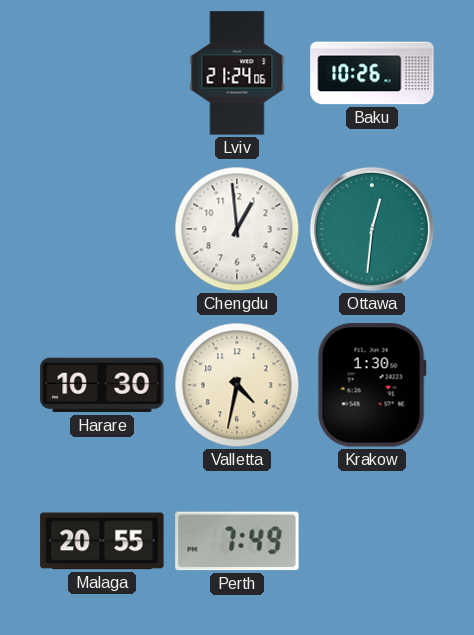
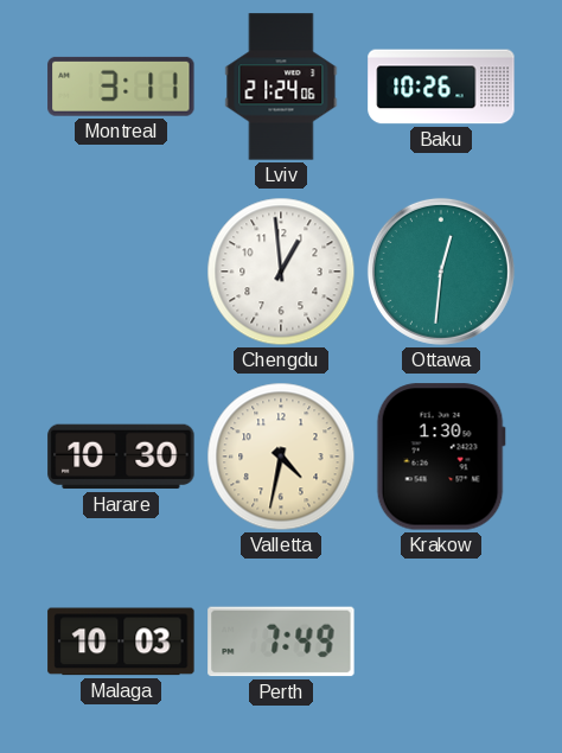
Montreal: none -> 3:11
Malaga: 20:55 -> 10:03
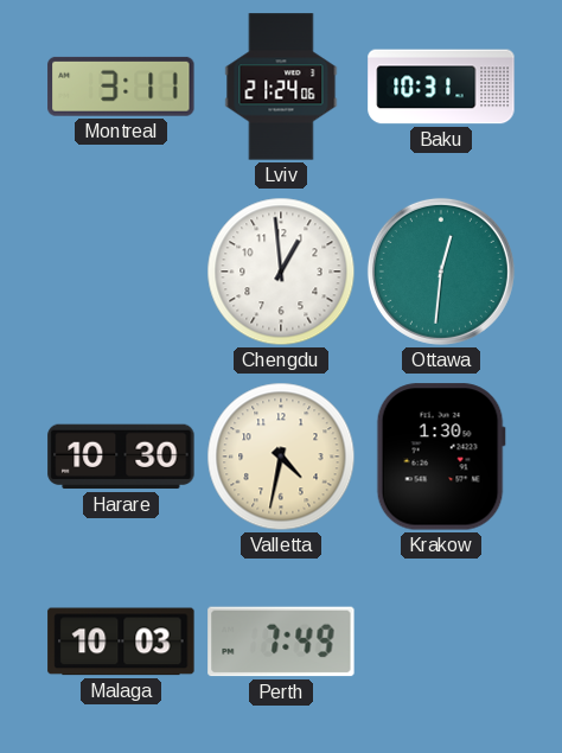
Baku: 10:26 -> 10:31
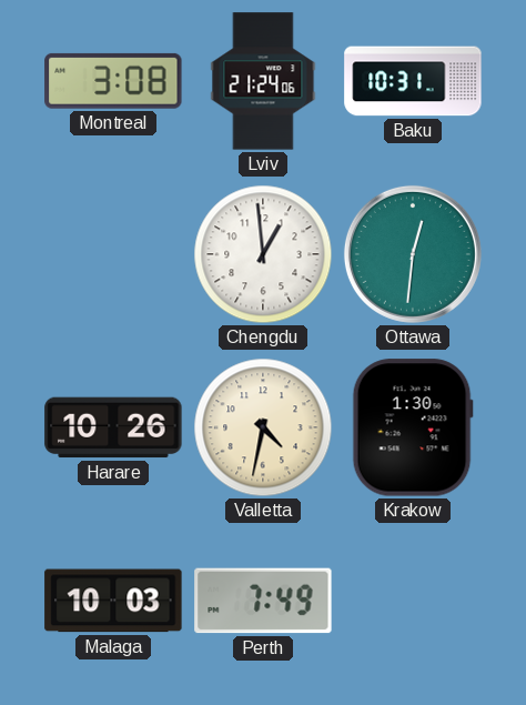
Montreal: 3:11 -> 3:08
Harare: 10:30 -> 10:26
